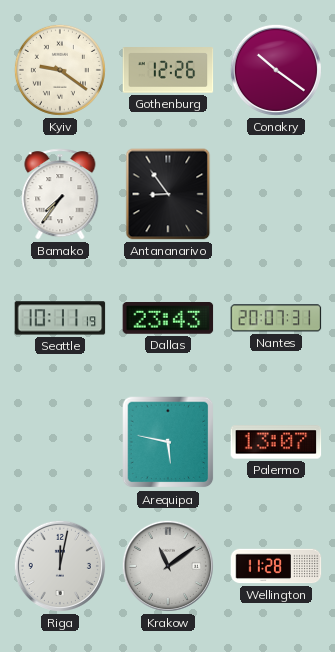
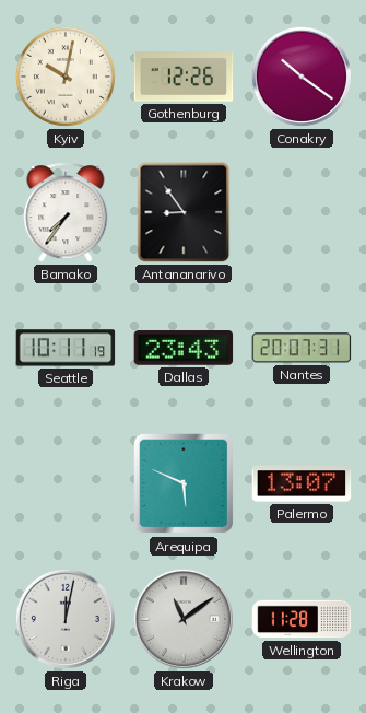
Kyiv: 9:21 -> 10:02
Arequipa: 5:47 -> 5:49
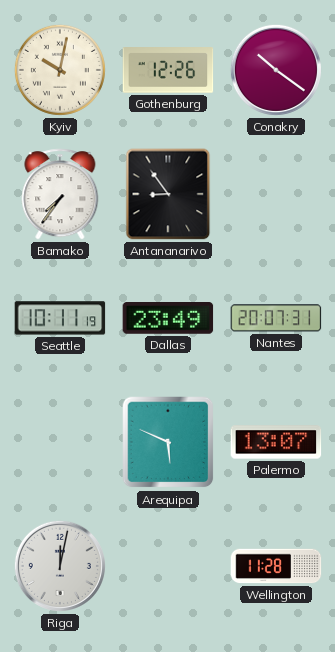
Dallas: 23:43 -> 23:49
Krakow: 11:09 -> none
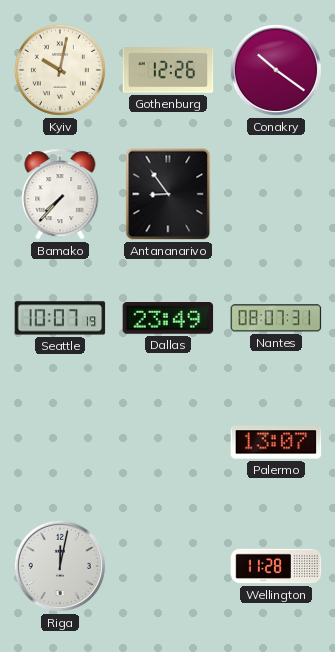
Bamako: 7:36 -> 7:37
Seattle: 10:11 -> 10:07
Nantes: 20:07 -> 08:07
Arequipa: 5:49 -> none
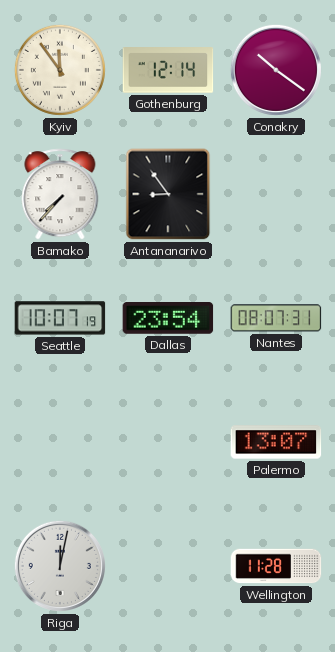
Kyiv: 10:02 -> 11:54
Gothenburg: 12:26 -> 12:14
Dallas: 23:49 -> 23:54
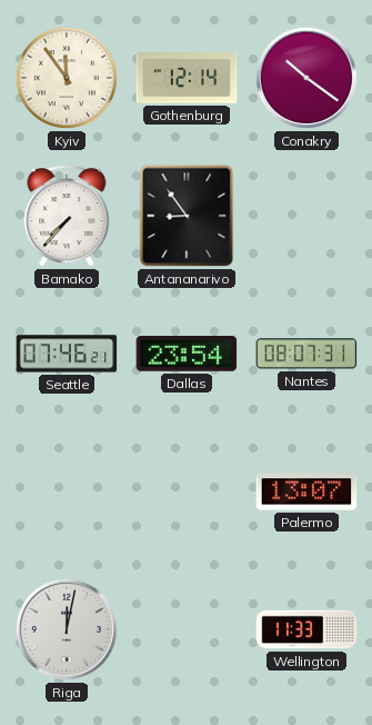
Seattle: 10:07 -> 07:46
Wellington: 11:28 -> 11:33
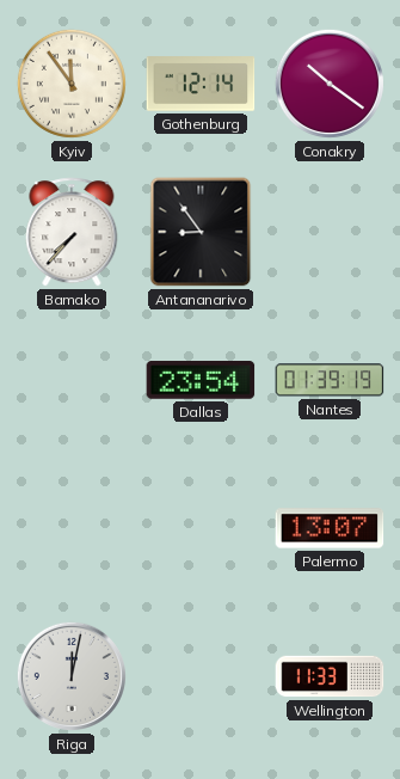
Seattle: 07:46 -> none
Nantes: 08:07 -> 01:39
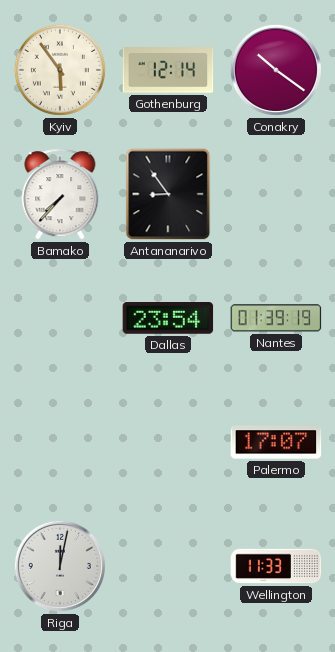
Kyiv: 11:54 -> 5:54
Palermo: 13:07 -> 17:07
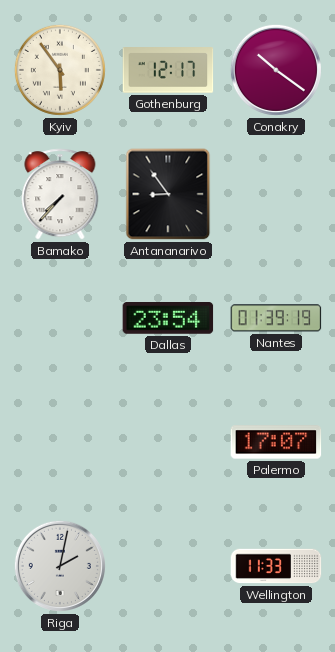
Gothenburg: 12:14 -> 12:17
Riga: 12:02 -> 2:02
